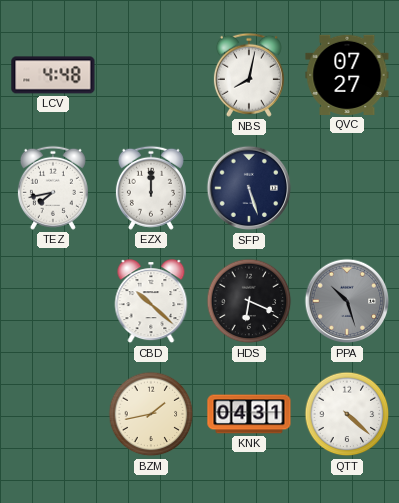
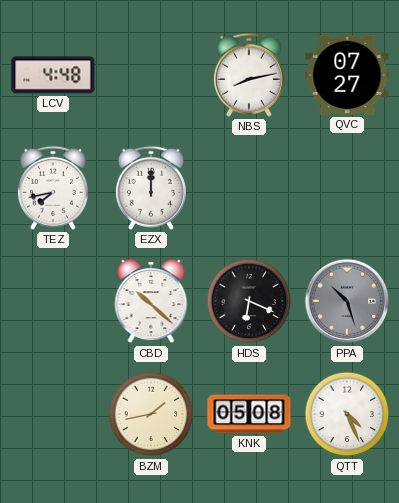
NBS: 8:02 -> 8:13
SFP: 5:27 -> none
KNK: 04:31 -> 05:08
QTT: 4:22 -> 4:26
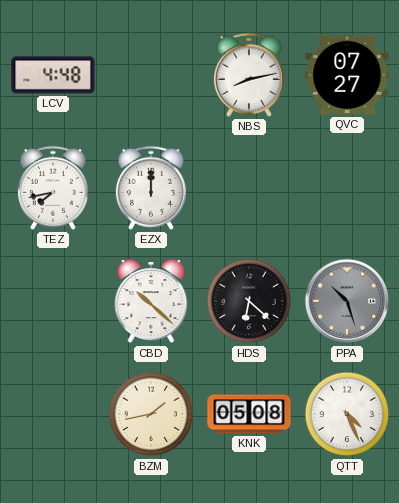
HDS: 6:19 -> 6:22
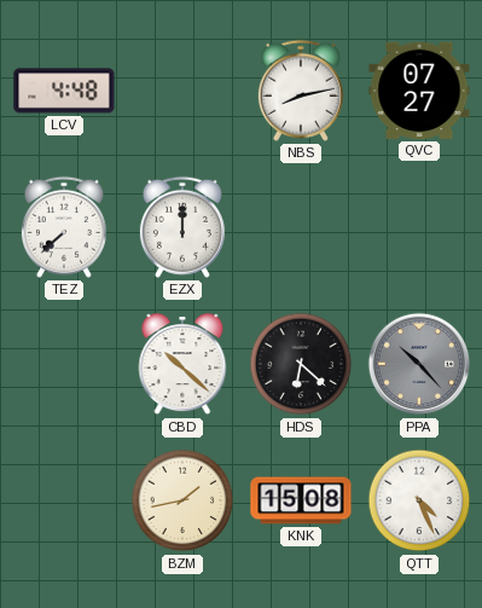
TEZ: 7:43 -> 7:38
PPA: 10:27 -> 10:23
KNK: 05:08 -> 15:08
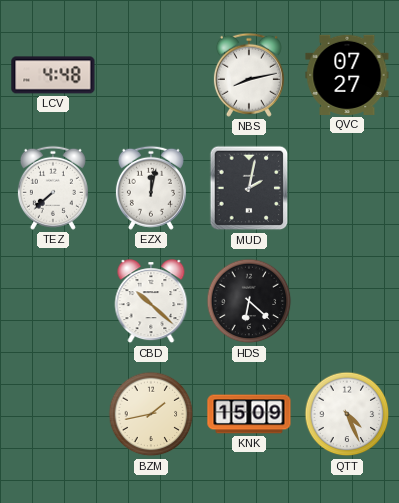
EZX: 12:00 -> 12:02
MUD: none -> 2:02
PPA: 10:23 -> none
KNK: 15:08 -> 15:09
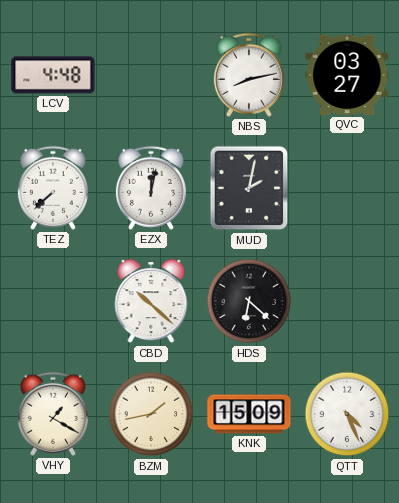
QVC: 07:27 -> 03:27
VHY: none -> 1:20
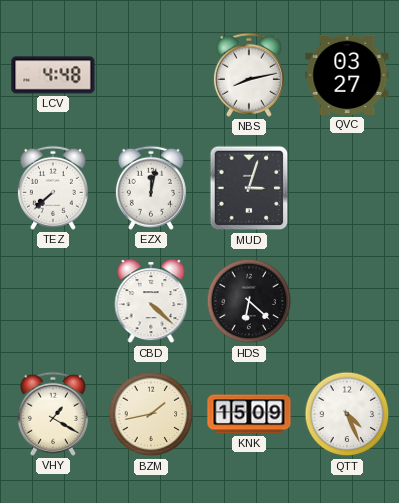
MUD: 2:02 -> 3:03
CBD: 10:22 -> 4:22
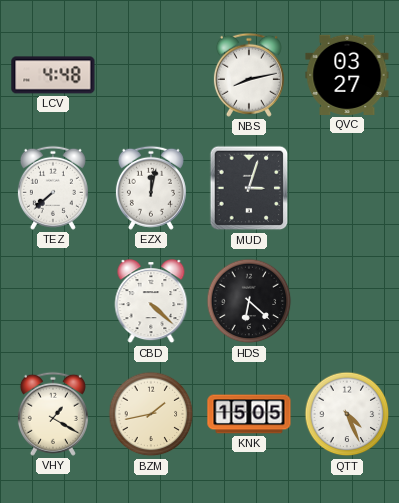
KNK: 15:09 -> 15:05
